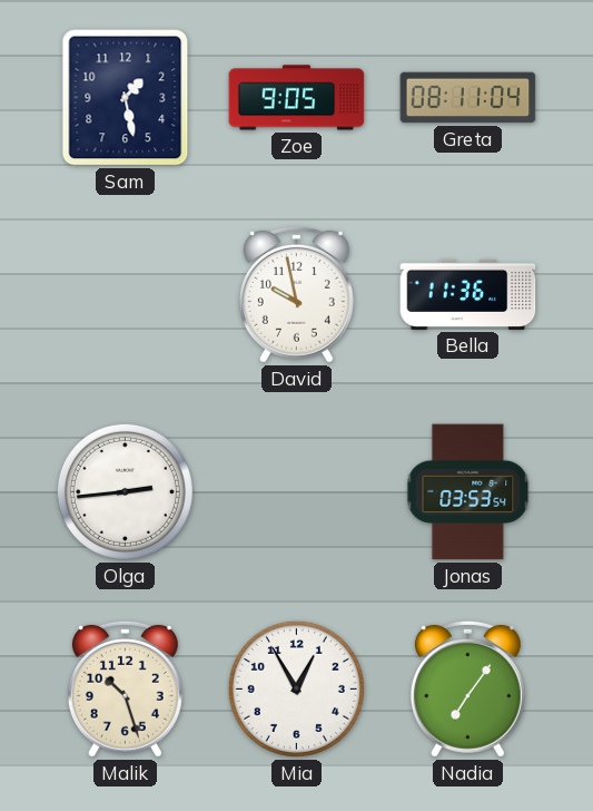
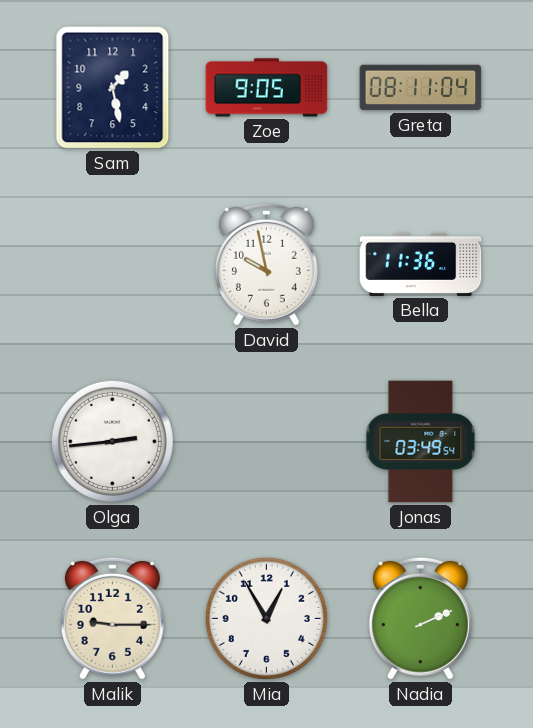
Jonas: 03:53 -> 03:49
Malik: 10:27 -> 9:15
Nadia: 7:06 -> 2:11
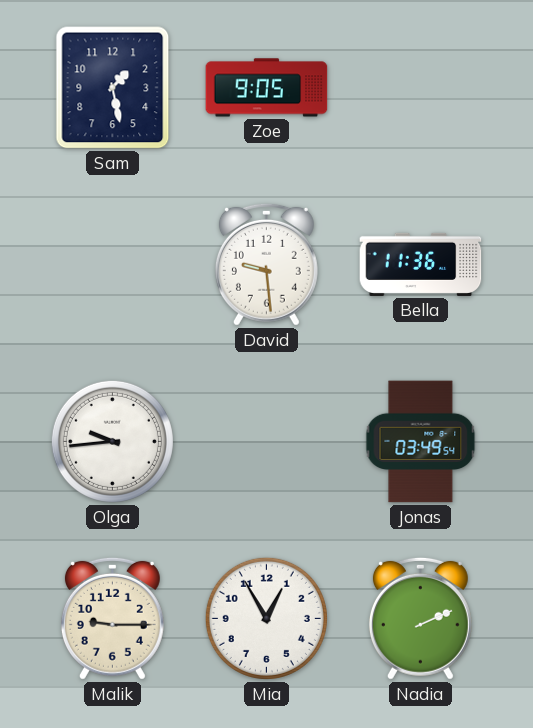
Greta: 08:11 -> none
David: 9:58 -> 9:29
Olga: 2:44 -> 9:44
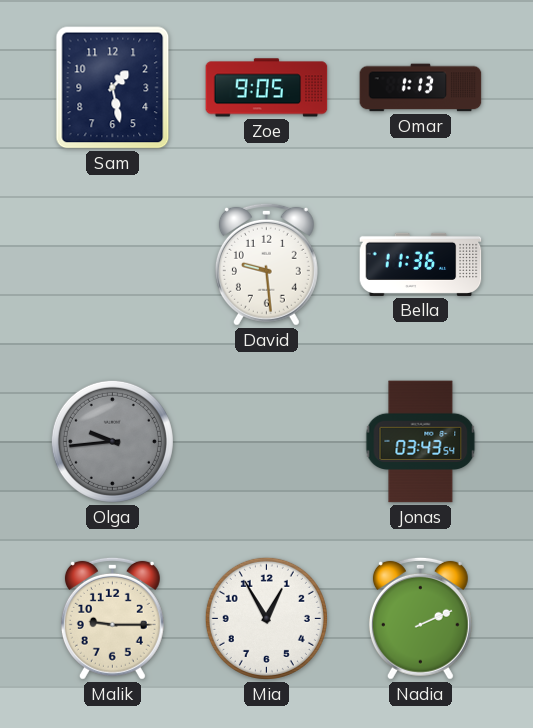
Omar: none -> 1:13
Olga dial: white -> grey
Jonas: 03:49 -> 03:43
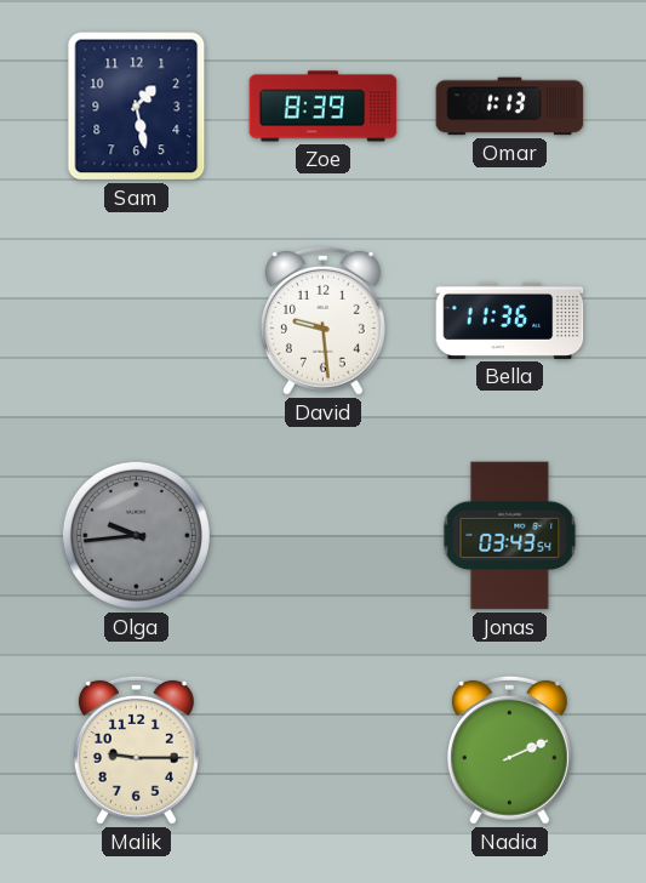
Zoe: 9:05 -> 8:39
Mia: 12:55 -> none
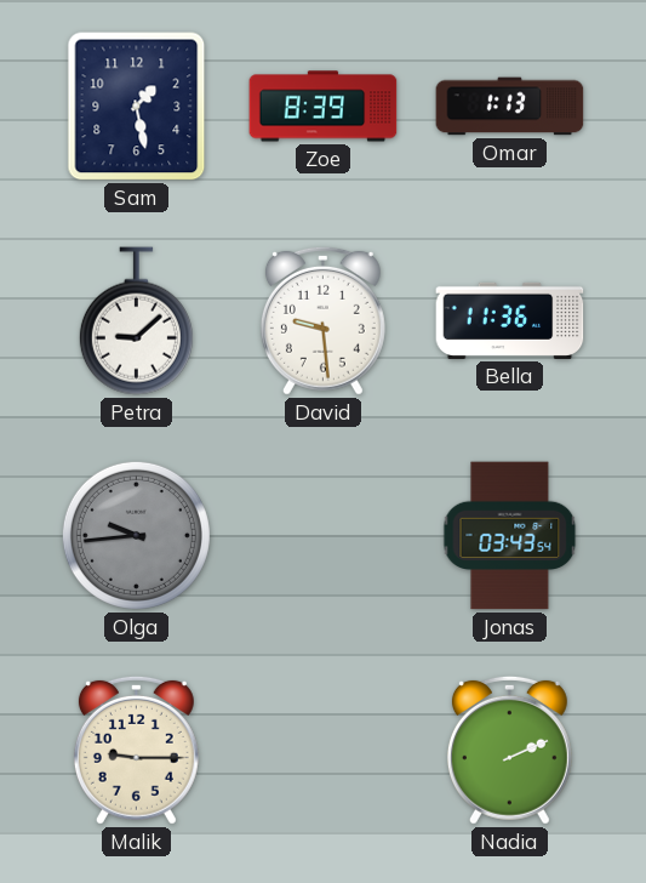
Petra: none -> 9:08
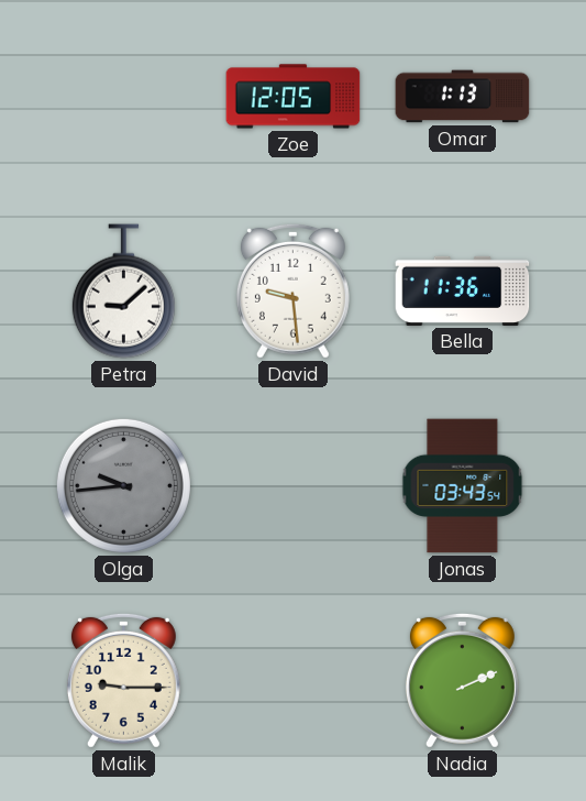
Sam: 1:28 -> none
Zoe: 8:39 -> 12:05
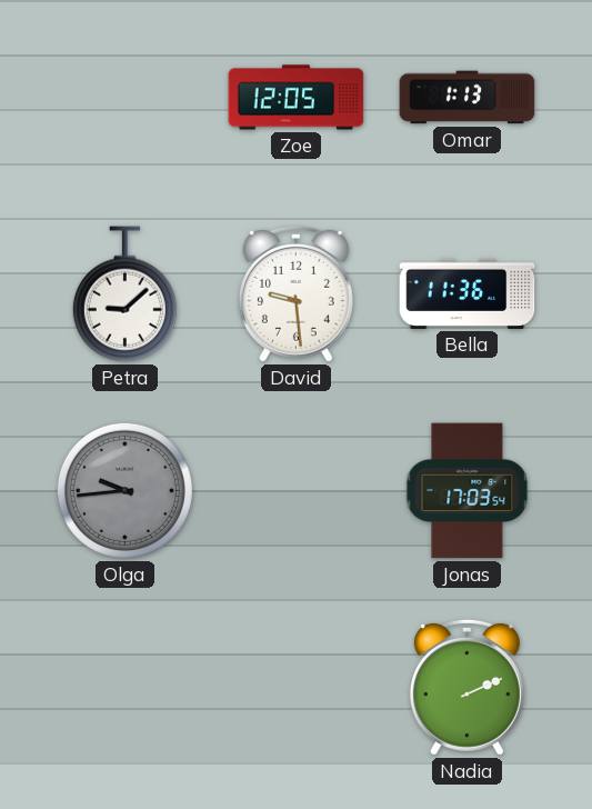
Jonas: 03:43 -> 17:03
Malik: 9:15 -> none
